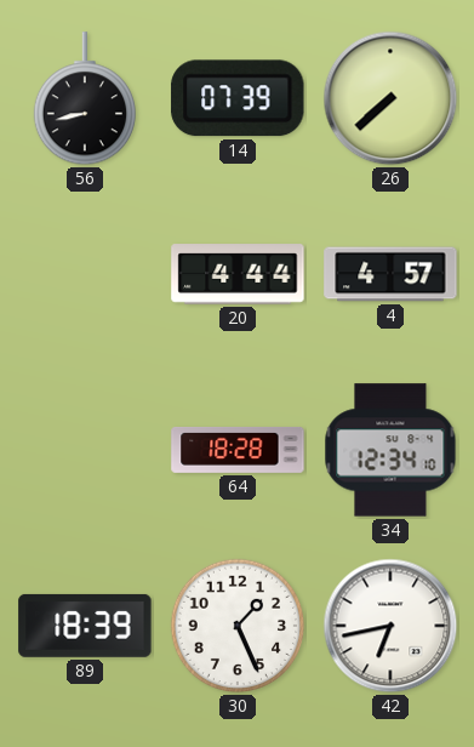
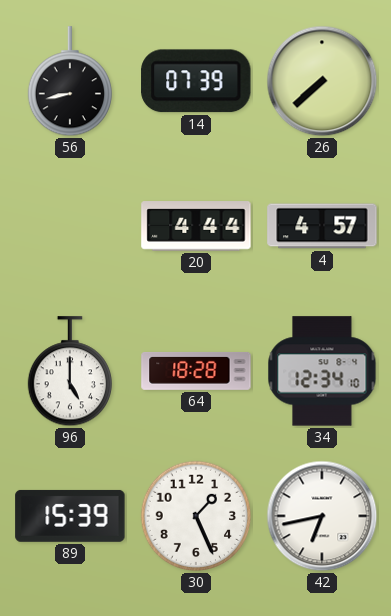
96: none -> 5:00
89: 18:39 -> 15:39
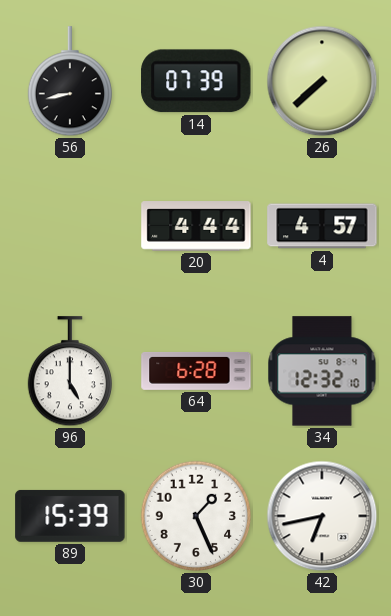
64: 18:28 -> 6:28
34: 12:34 -> 12:32
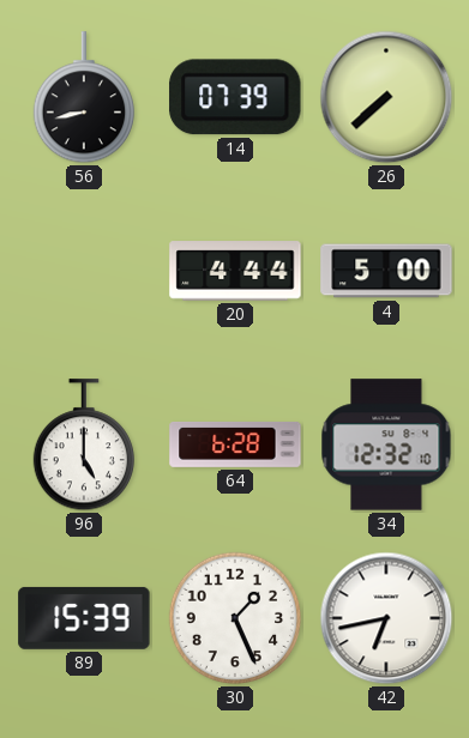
4: 4:57 -> 5:00
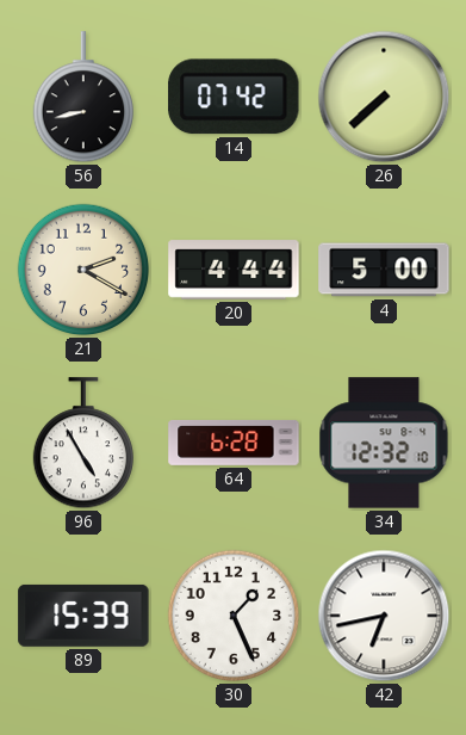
14: 07:39 -> 07:42
21: none -> 2:20
96: 5:00 -> 4:55
